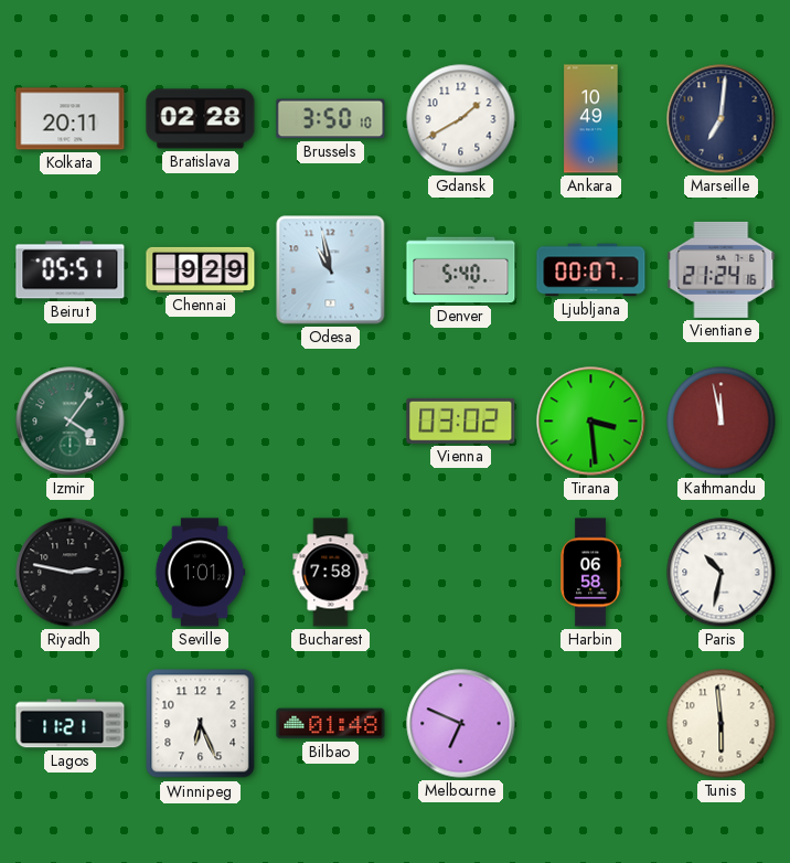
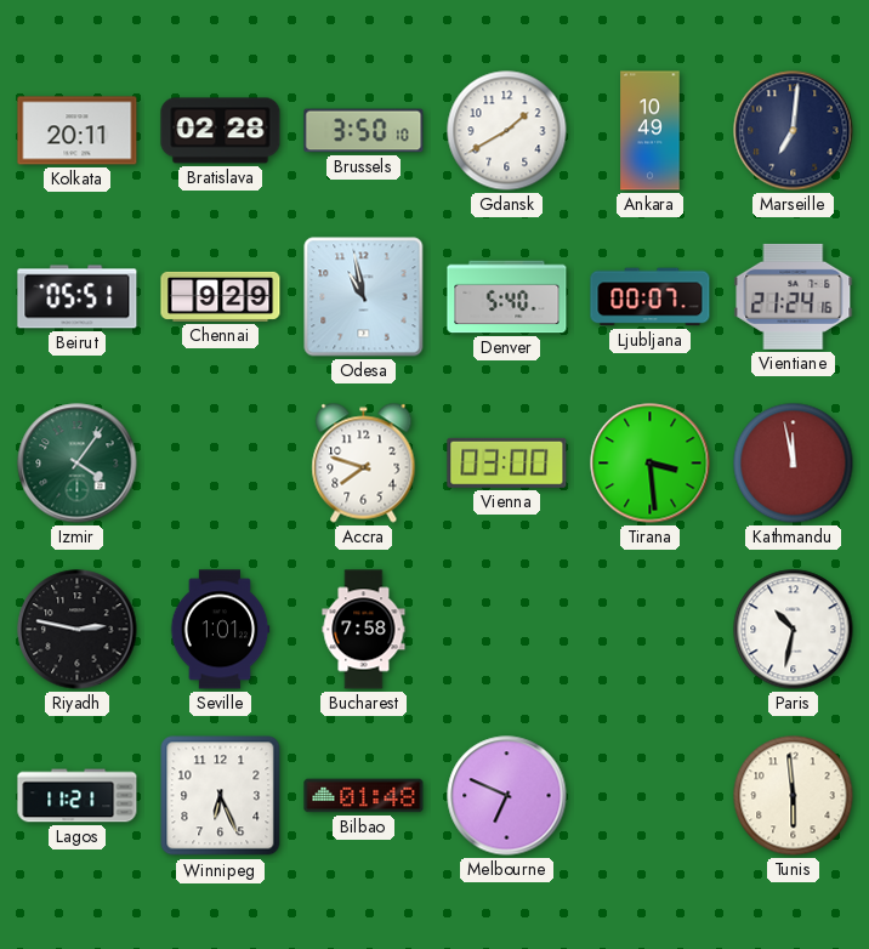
Accra: none -> 7:48
Vienna: 03:02 -> 03:00
Harbin: 06:58 -> none
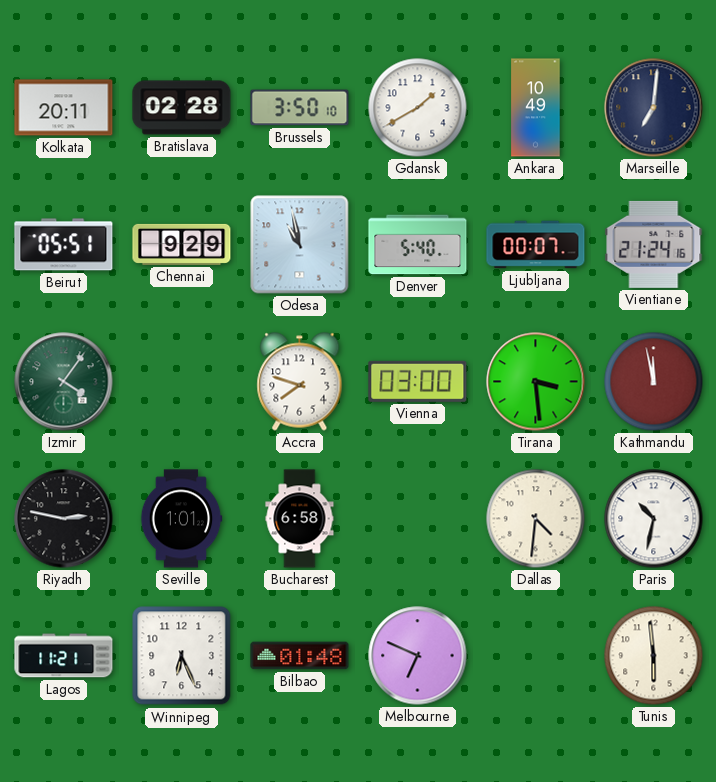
Bucharest: 7:58 -> 6:58
Dallas: none -> 4:31
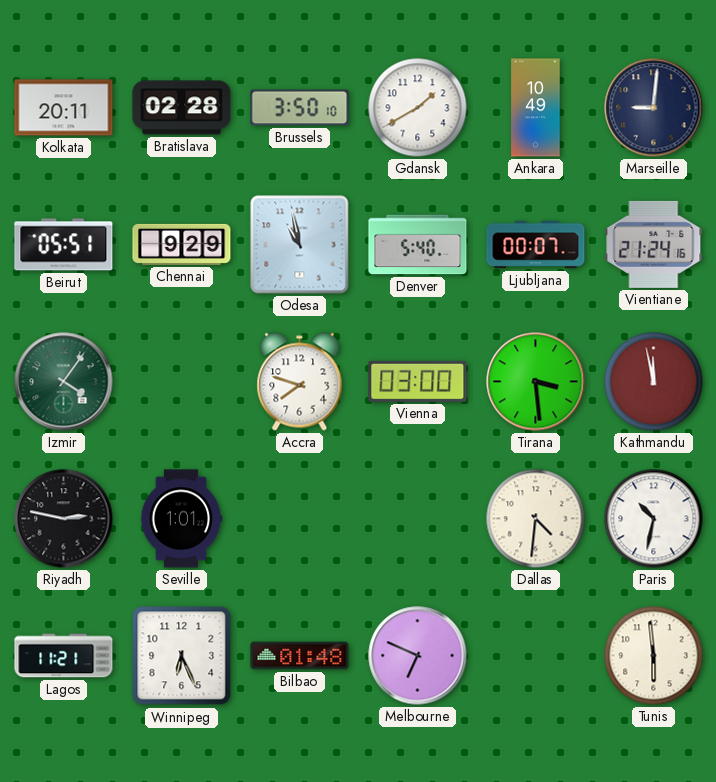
Marseille: 7:01 -> 9:01
Bucharest: 6:58 -> none
